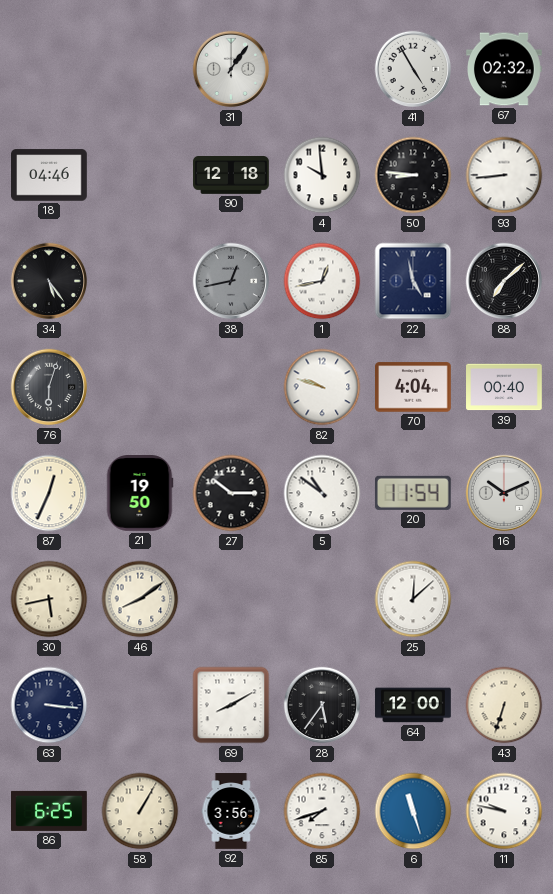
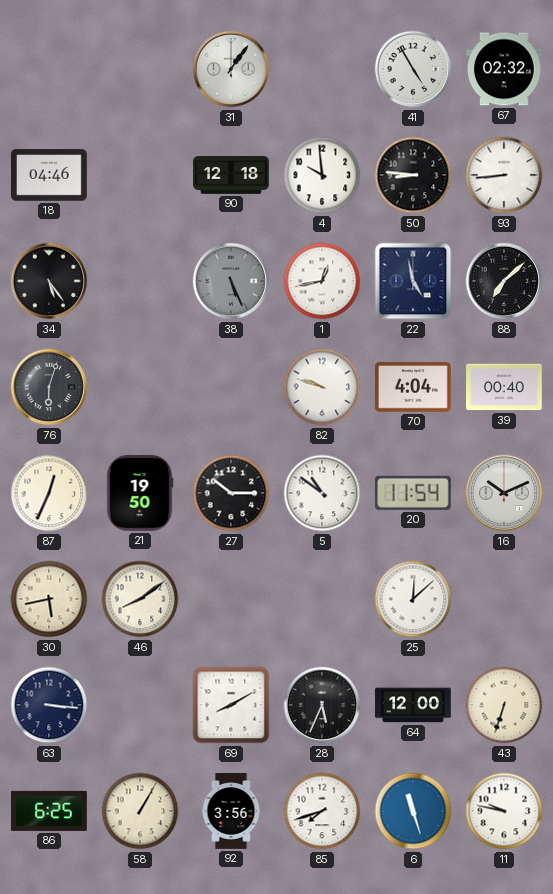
38: 12:43 -> 5:26
28: 5:36 -> 5:34
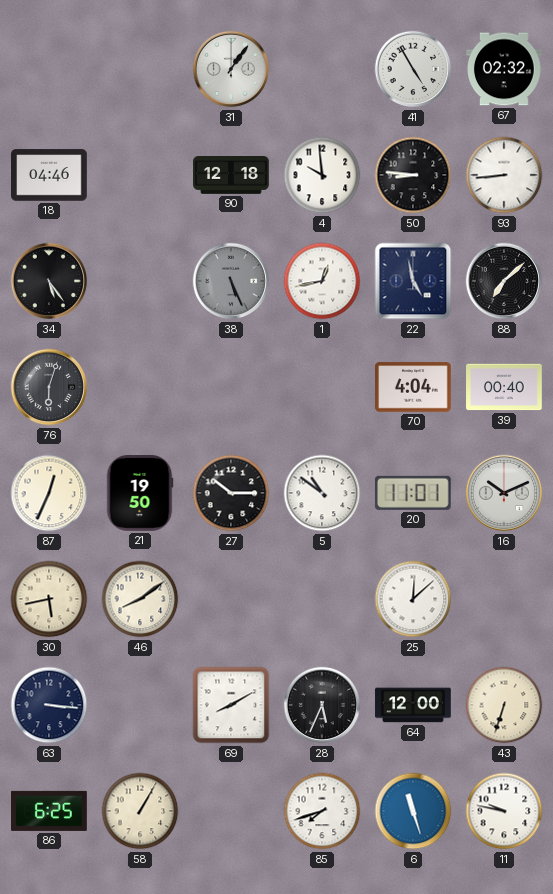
82: 9:48 -> none
20: 11:54 -> 11:01
92: 3:56 -> none
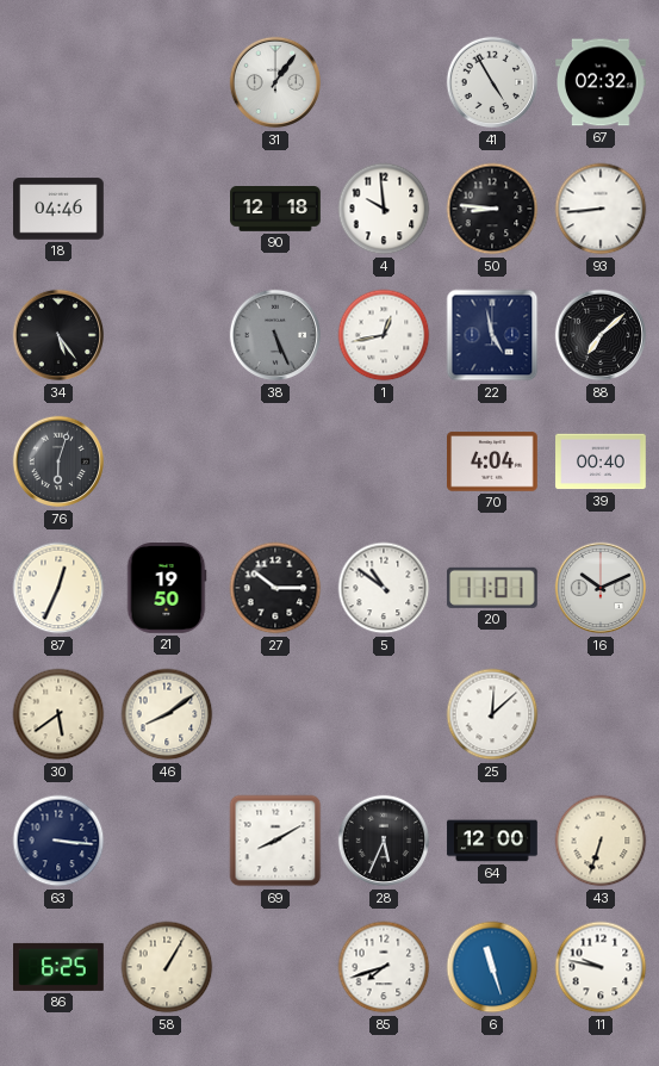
30: 5:43 -> 5:39
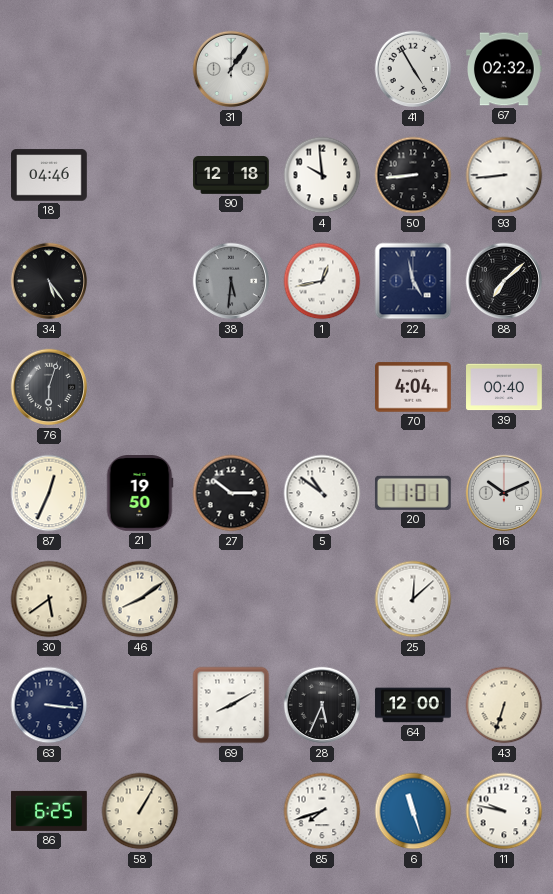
50: 8:46 -> 8:44
38: 5:26 -> 5:31
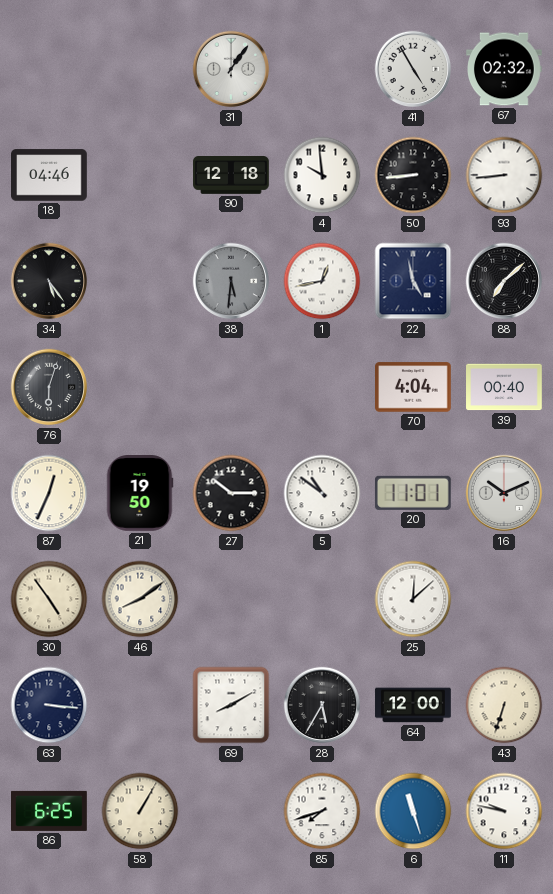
30: 5:39 -> 4:54
28: 5:34 -> 5:35
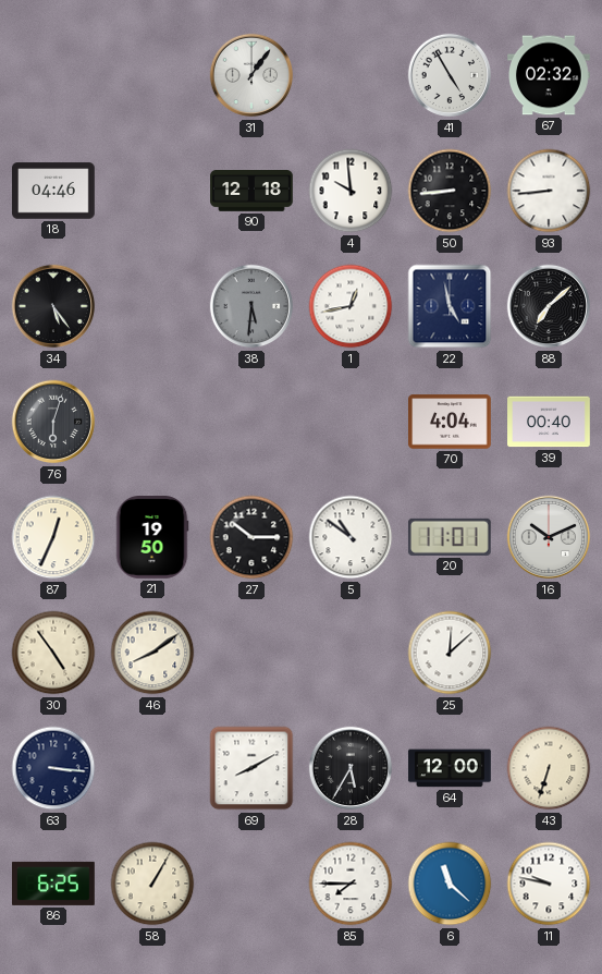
85: 7:42 -> 7:45
6: 11:27 -> 11:22
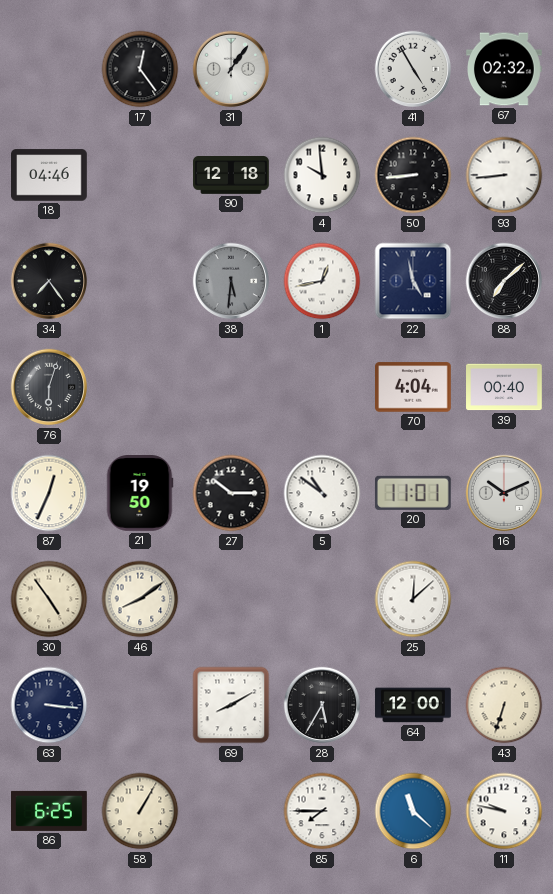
17: none -> 12:24
34: 5:24 -> 7:24
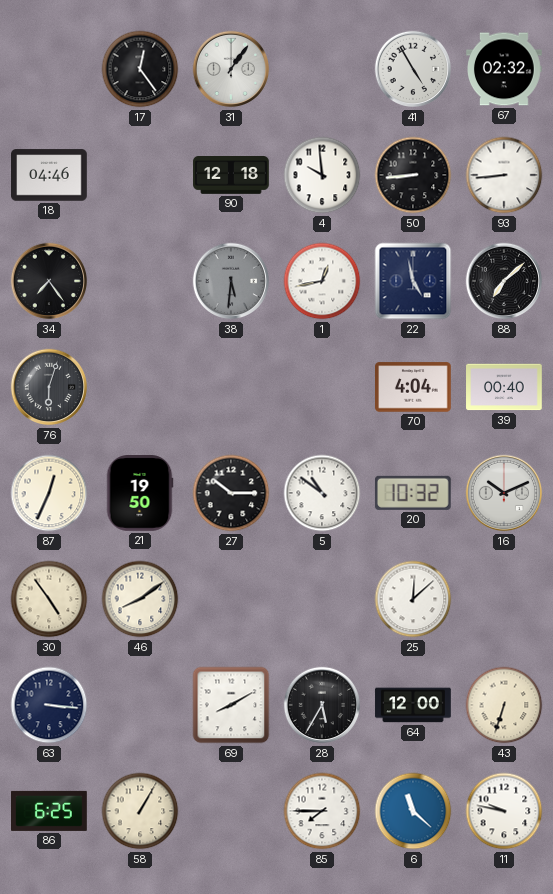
20: 11:01 -> 10:32
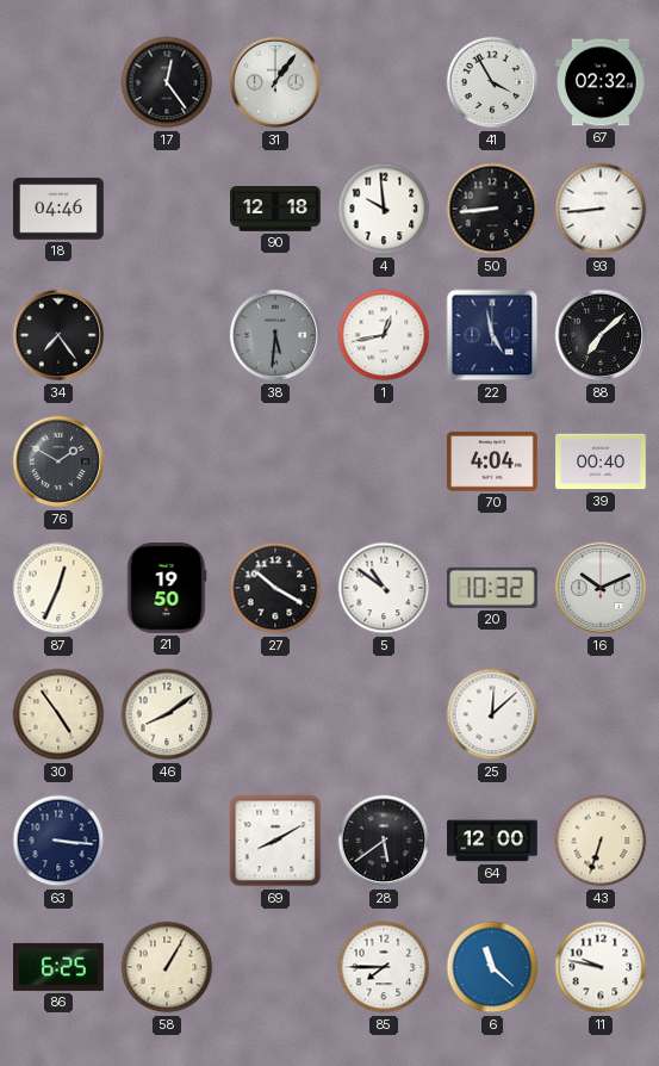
41: 4:55 -> 3:55
76: 6:03 -> 1:50
27: 10:15 -> 10:20
28: 5:35 -> 5:39
